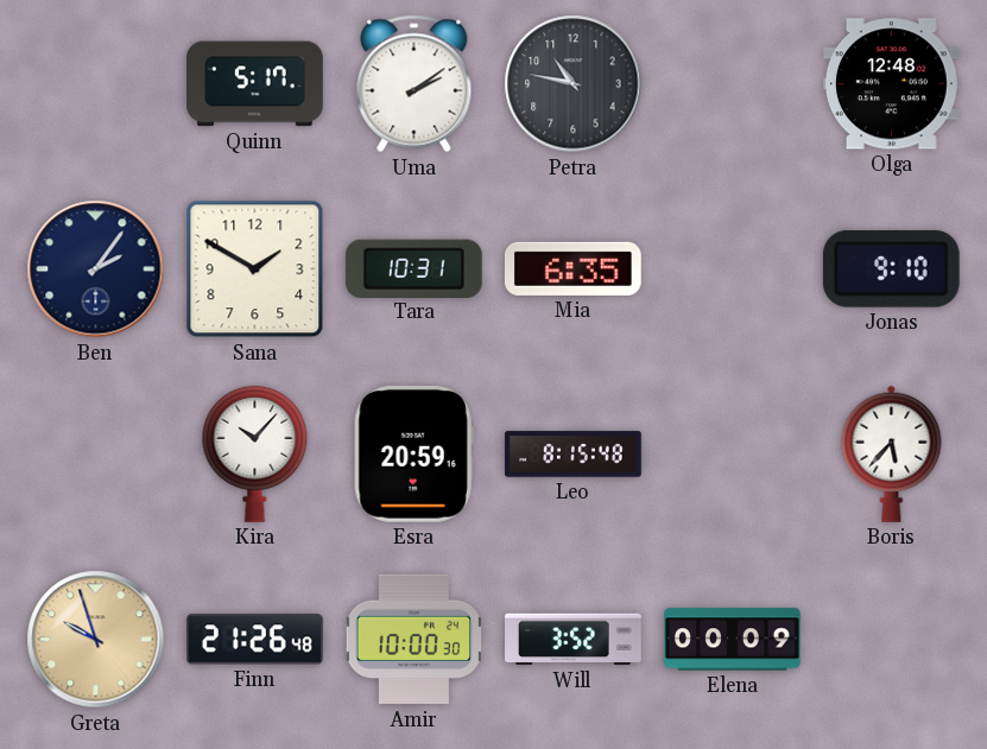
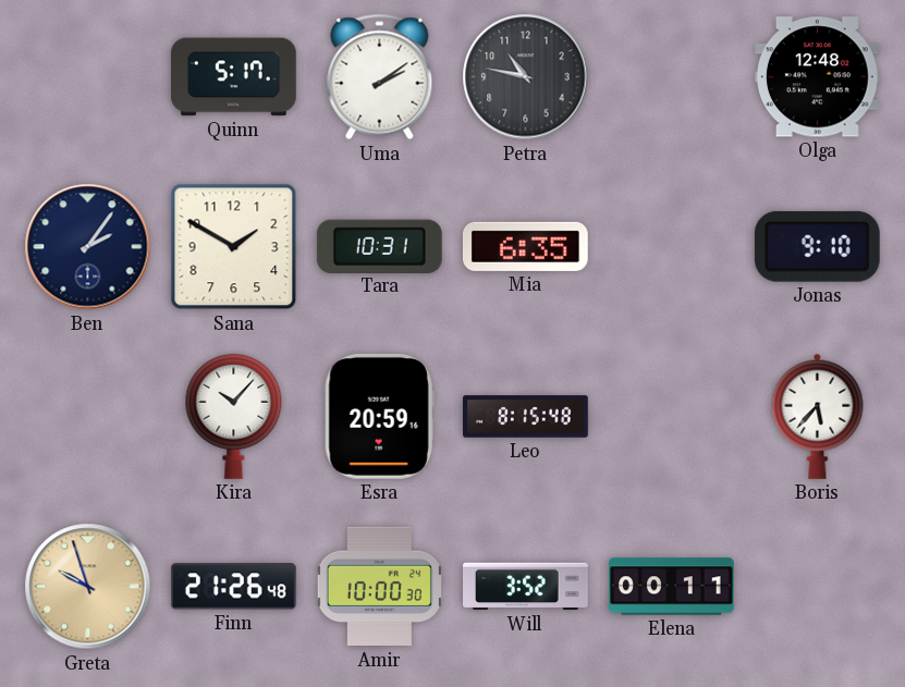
Elena: 00:09 -> 00:11
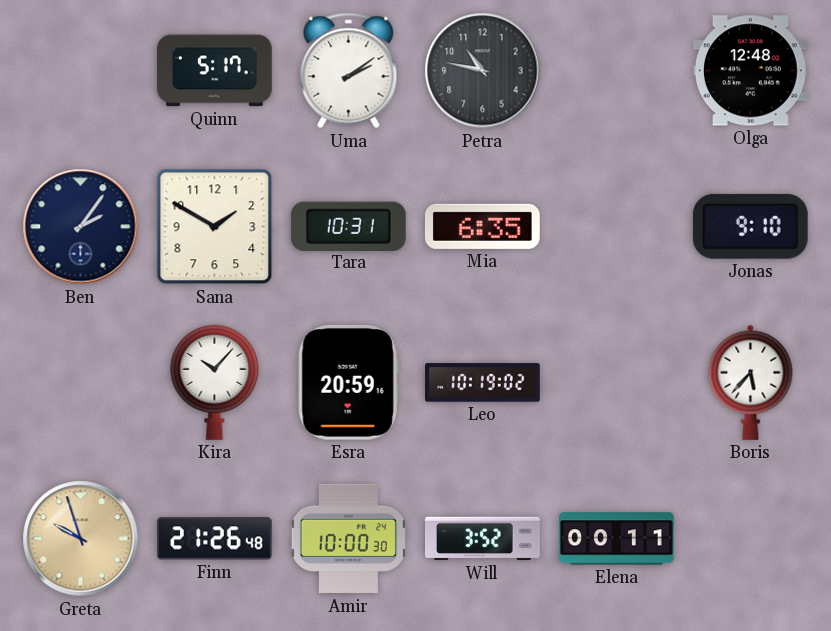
Leo: 8:15 -> 10:19
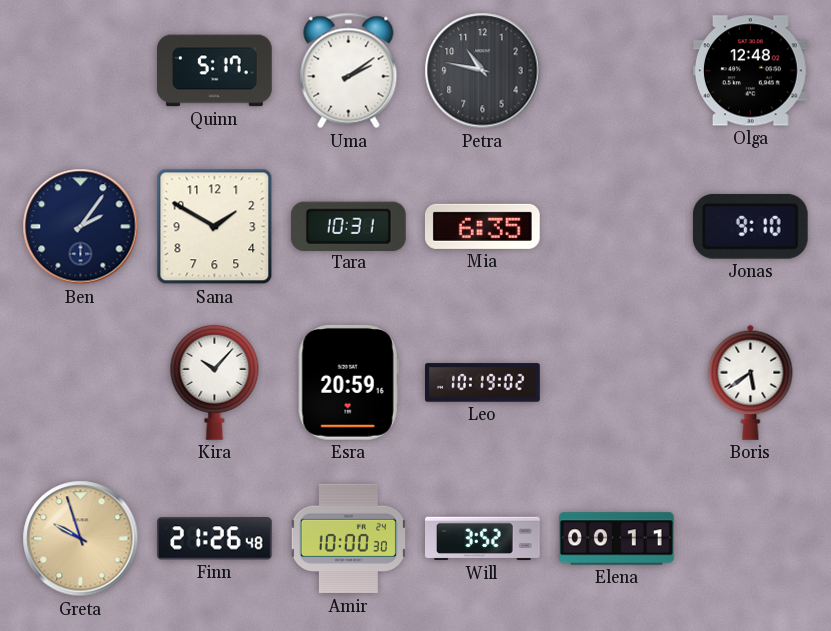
Boris: 5:37 -> 5:39
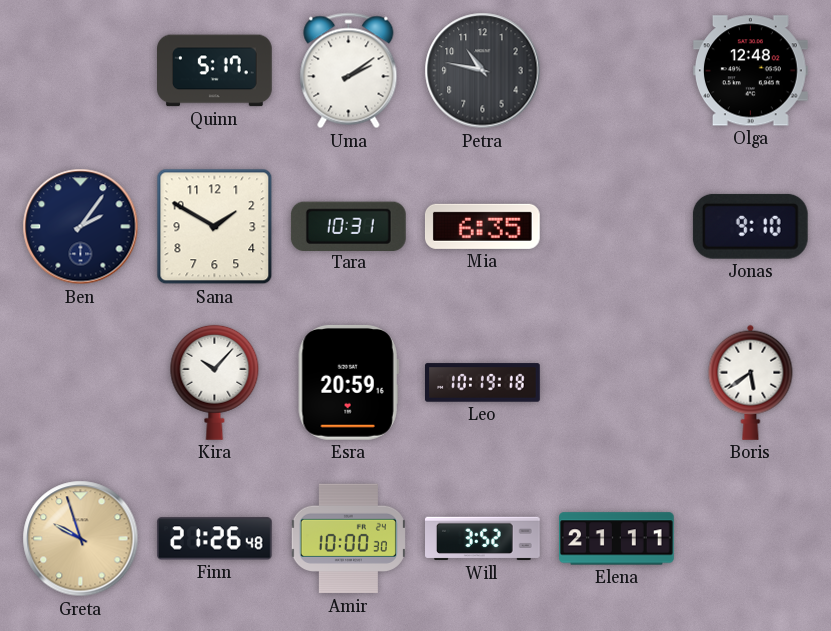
Leo: 10:19:02 -> 10:19:18
Elena: 00:11 -> 21:11
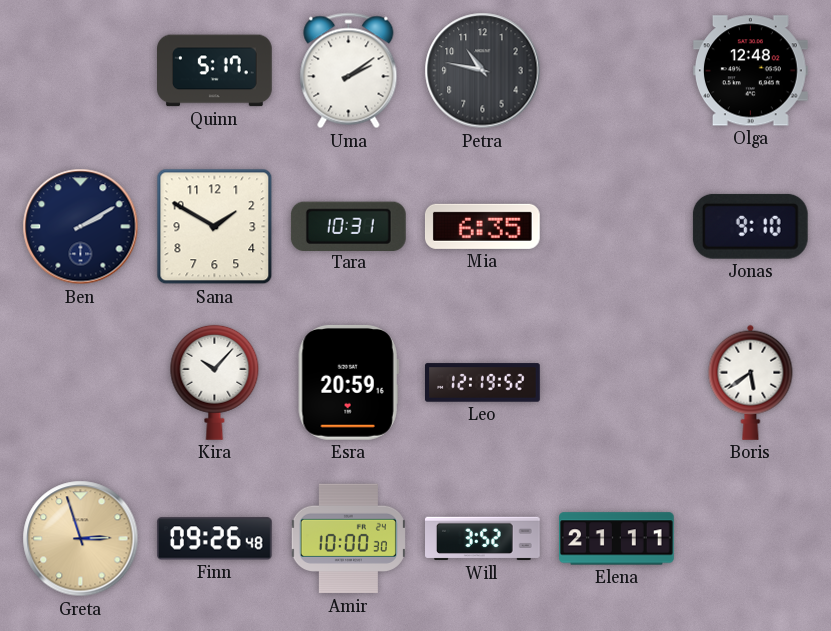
Ben: 2:06 -> 2:10
Leo: 10:19 -> 12:19
Greta: 9:57 -> 2:57
Finn: 21:26 -> 09:26
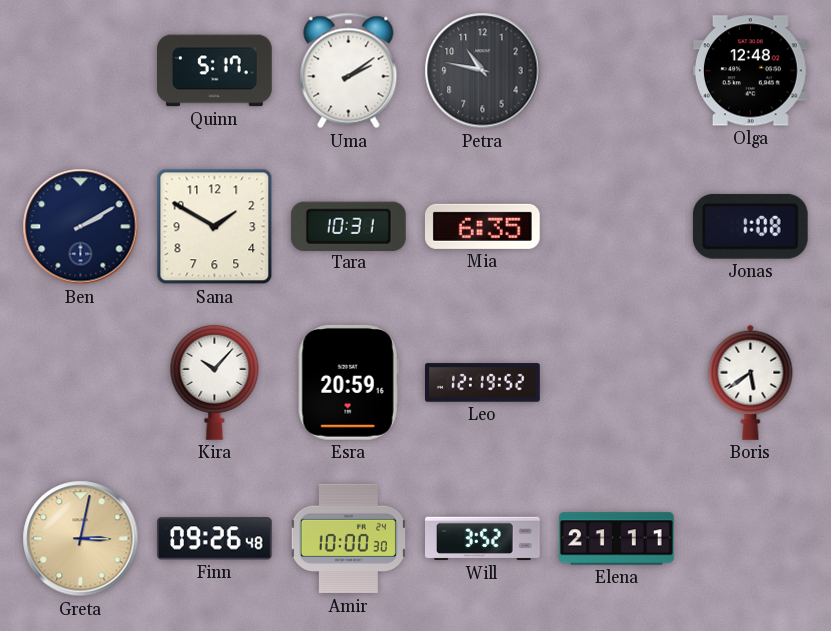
Jonas: 9:10 -> 1:08
Greta: 2:57 -> 3:02
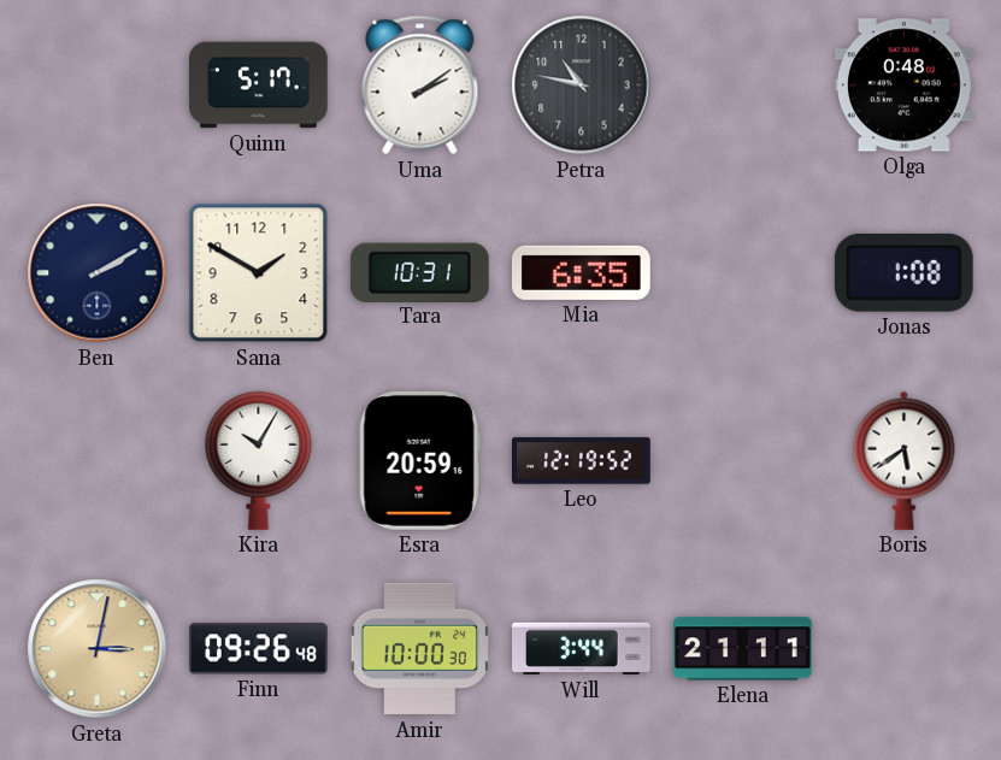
Olga: 12:48 -> 0:48
Kira: 10:07 -> 10:05
Will: 3:52 -> 3:44
